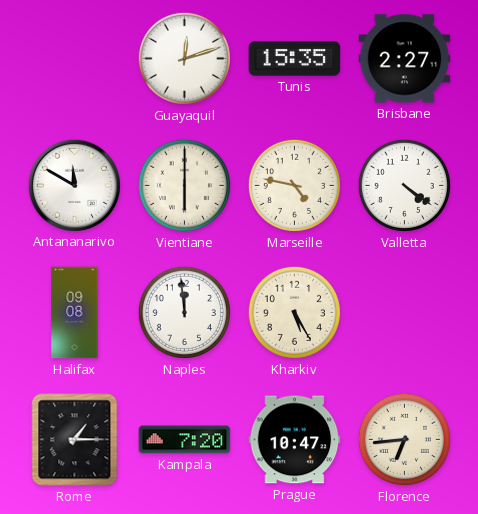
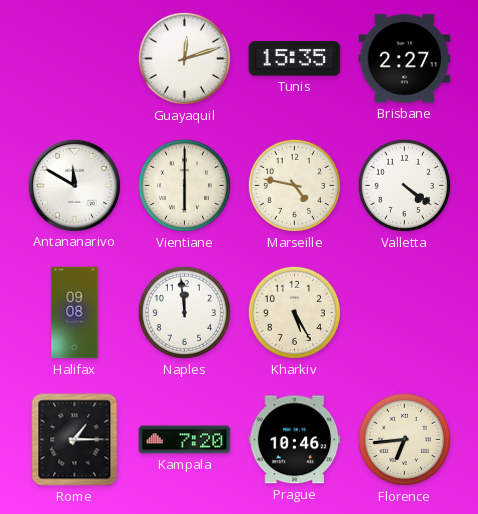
Prague: 10:47 -> 10:46
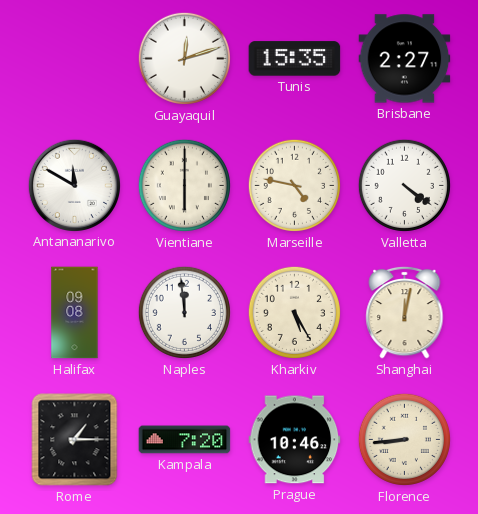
Shanghai: none -> 12:02
Florence: 6:44 -> 8:44
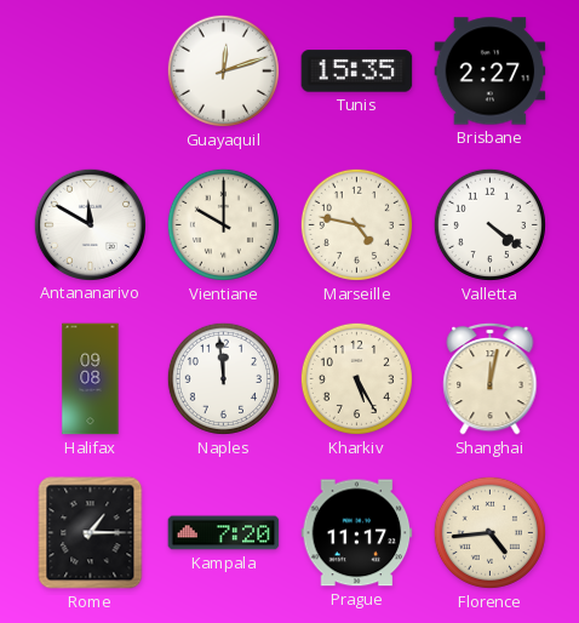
Vientiane: 6:00 -> 10:00
Prague: 10:46 -> 11:17
Florence: 8:44 -> 4:44
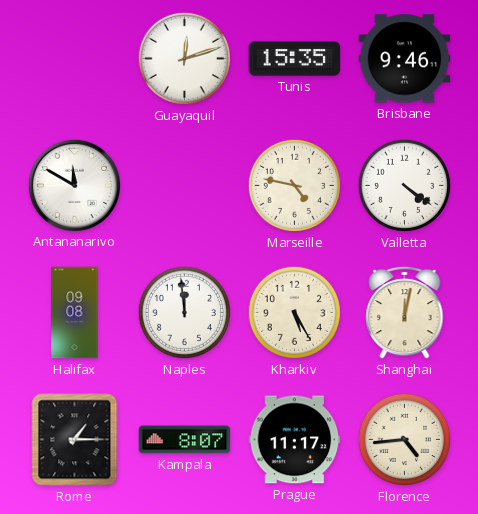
Brisbane: 2:27 -> 9:46
Vientiane: 10:00 -> none
Kampala: 7:20 -> 8:07
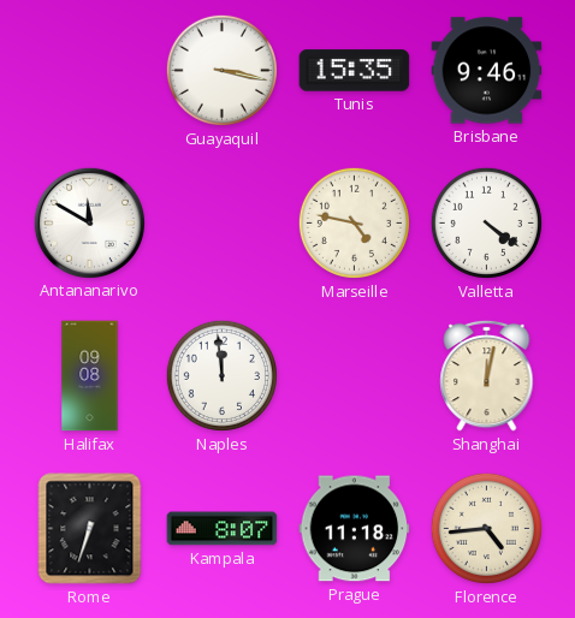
Guayaquil: 12:12 -> 3:17
Kharkiv: 5:25 -> none
Rome: 1:15 -> 6:33
Prague: 11:17 -> 11:18
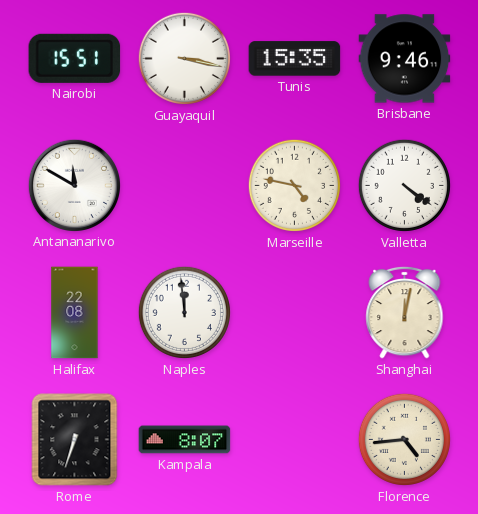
Nairobi: none -> 15:51
Halifax: 09:08 -> 22:08
Prague: 11:18 -> none
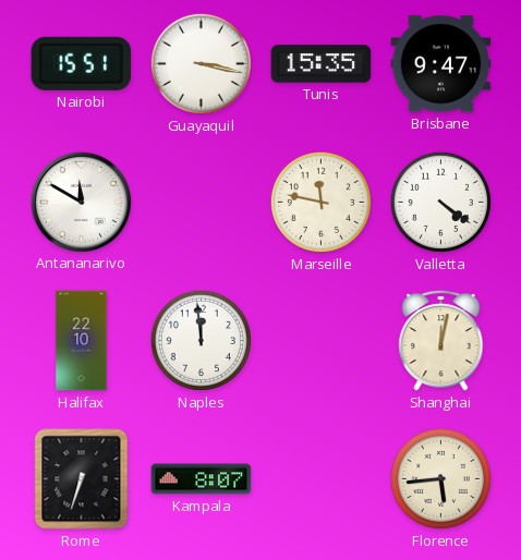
Brisbane: 9:46 -> 9:47
Marseille: 4:47 -> 11:47
Halifax: 22:08 -> 22:10
Florence: 4:44 -> 5:44
